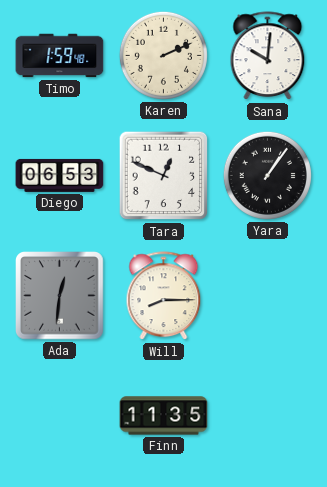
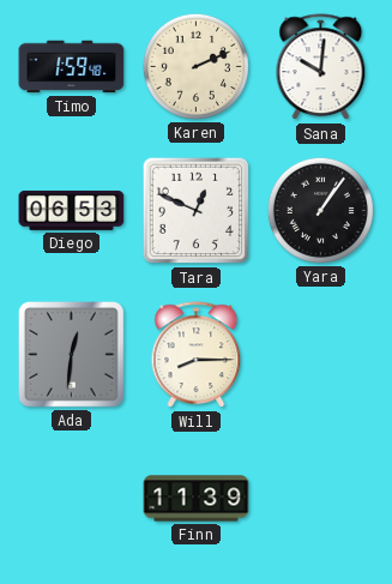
Finn: 11:35 -> 11:39
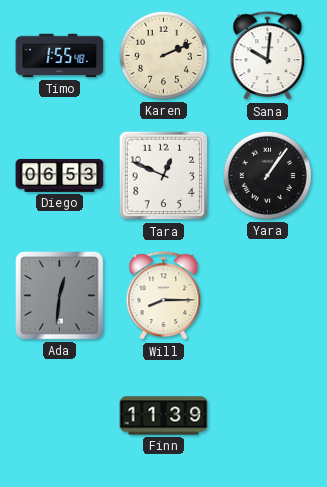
Timo: 1:59 -> 1:55
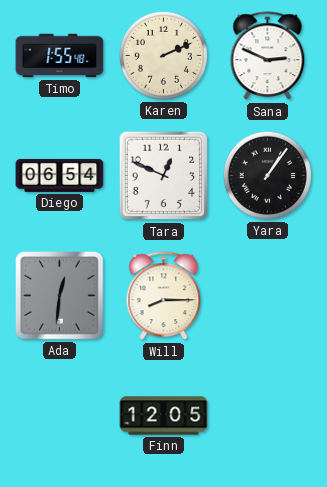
Sana: 10:01 -> 2:49
Diego: 06:53 -> 06:54
Finn: 11:39 -> 12:05
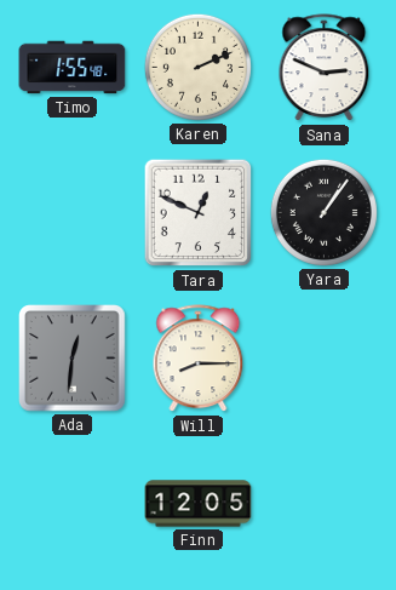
Diego: 06:54 -> none
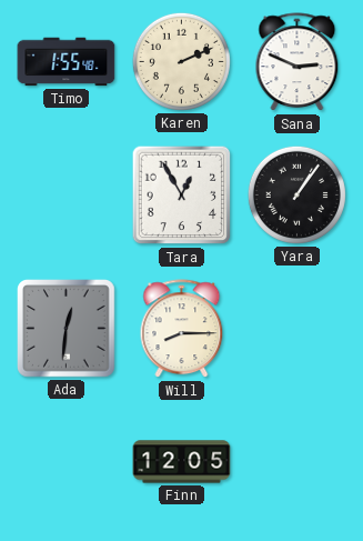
Tara: 12:49 -> 12:55
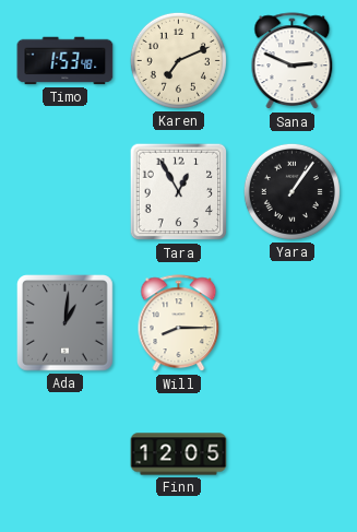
Timo: 1:55 -> 1:53
Karen: 2:11 -> 7:11
Ada: 12:31 -> 1:01
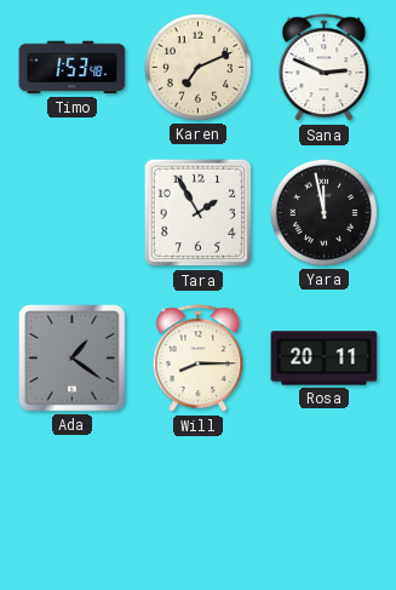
Tara: 12:55 -> 1:55
Yara: 1:06 -> 11:58
Ada: 1:01 -> 1:21
Rosa: none -> 20:11
Finn: 12:05 -> none
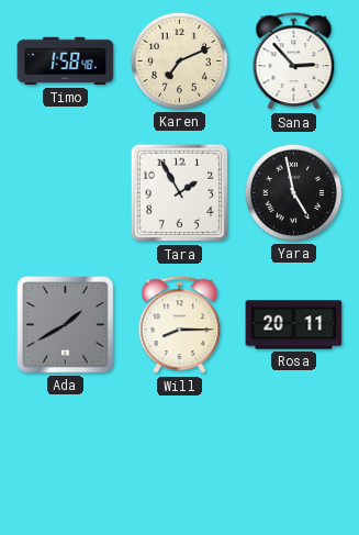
Timo: 1:53 -> 1:58
Sana: 2:49 -> 2:53
Yara: 11:58 -> 4:58
Ada: 1:21 -> 1:40
